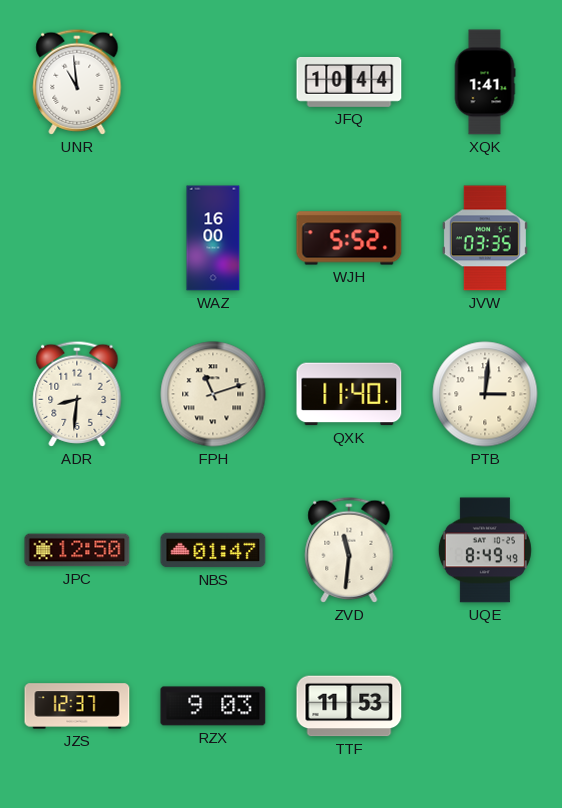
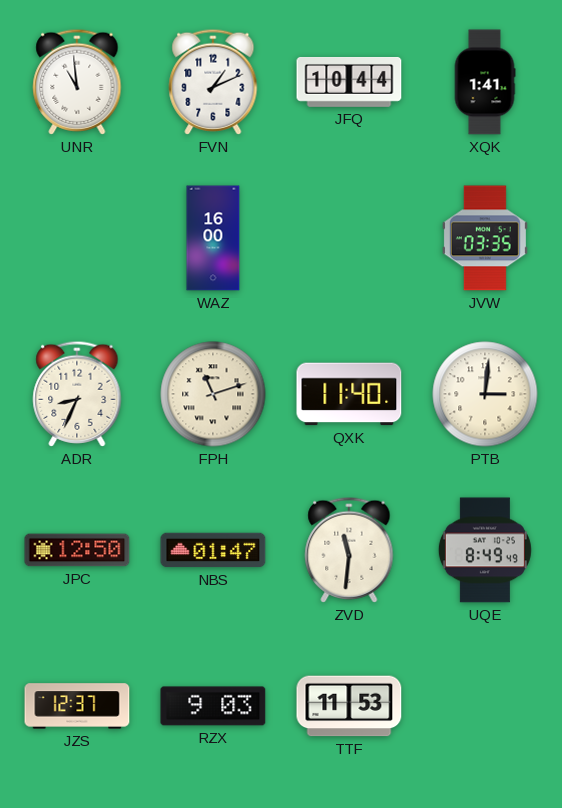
FVN: none -> 1:11
WJH: 5:52 -> none
ADR: 8:31 -> 8:34
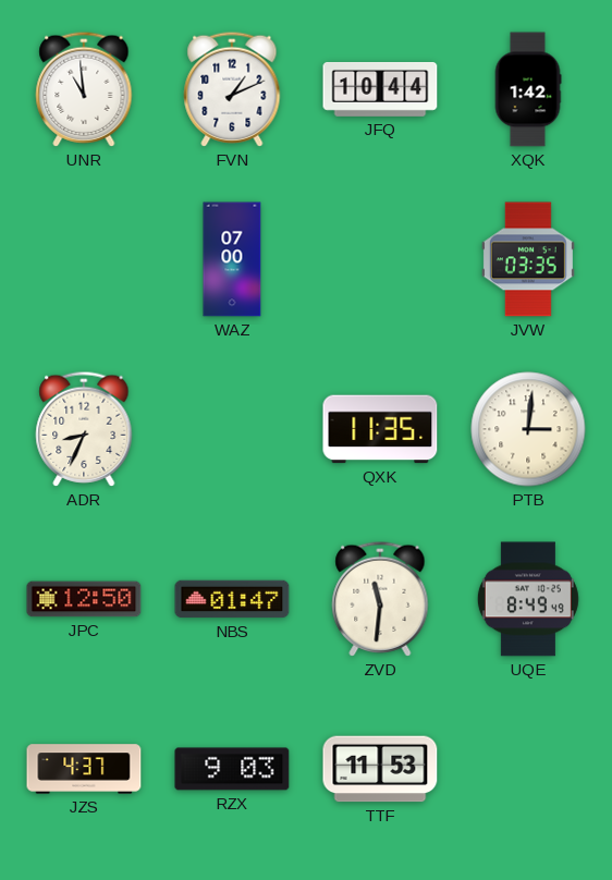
XQK: 1:41 -> 1:42
WAZ: 16:00 -> 07:00
FPH: 11:12 -> none
QXK: 11:40 -> 11:35
JZS: 12:37 -> 4:37
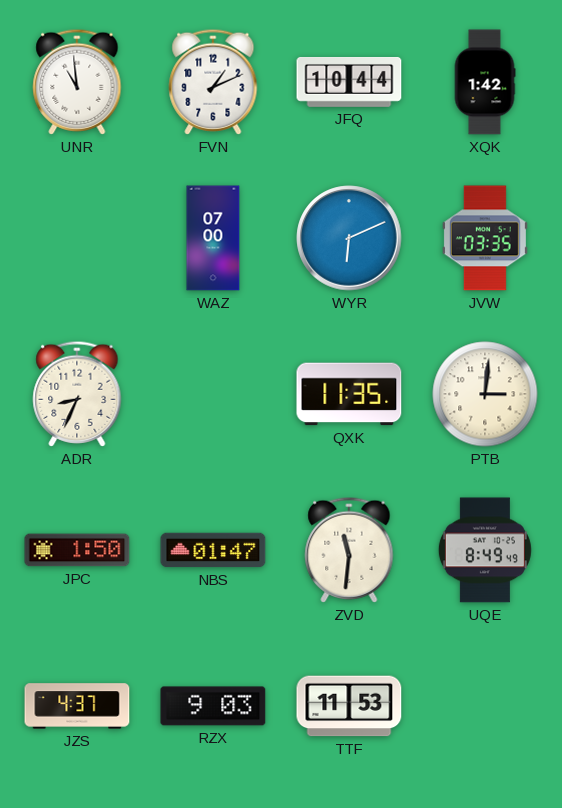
WYR: none -> 6:11
JPC: 12:50 -> 1:50
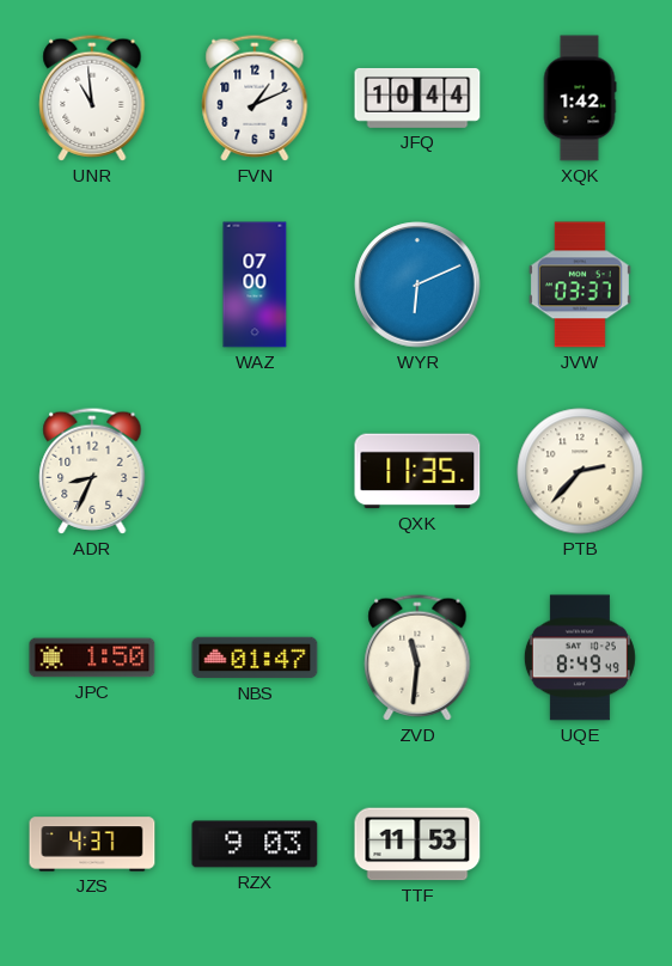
JVW: 03:35 -> 03:37
PTB: 3:01 -> 2:37
